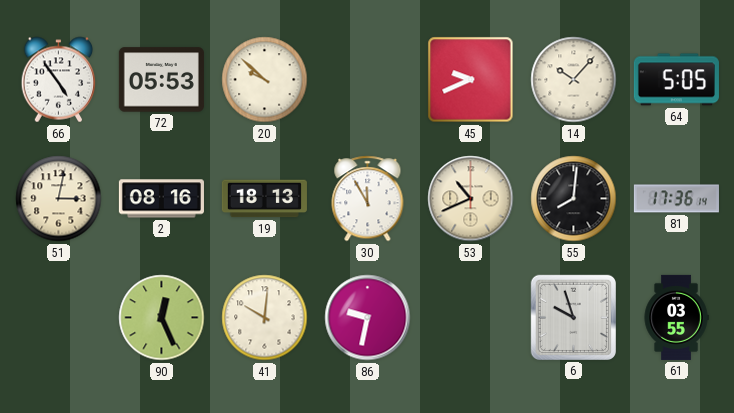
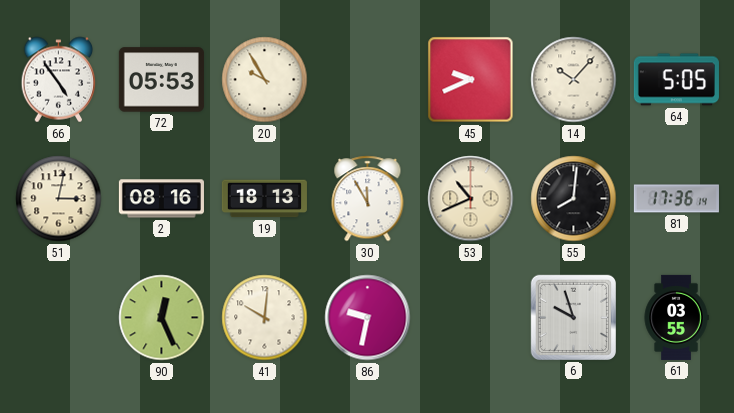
20: 9:52 -> 9:55
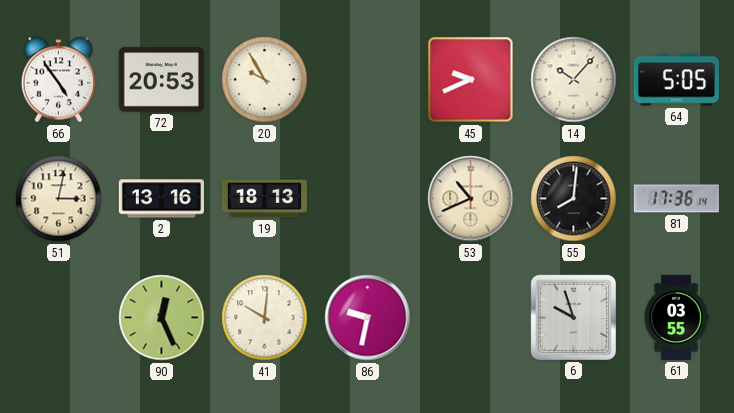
72: 05:53 -> 20:53
2: 08:16 -> 13:16
30: 11:55 -> none
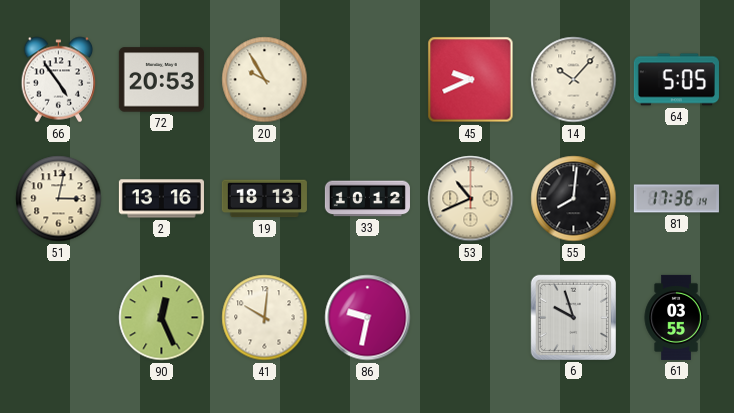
33: none -> 10:12
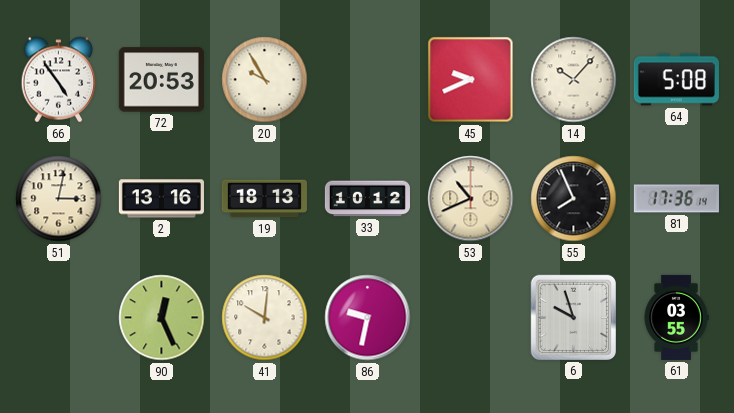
64: 5:05 -> 5:08
55: 8:01 -> 7:56
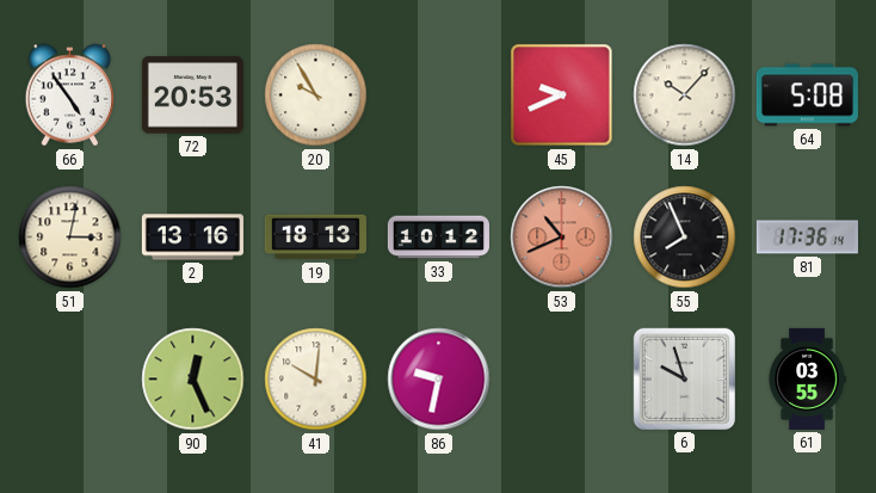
53 dial: cream -> salmon
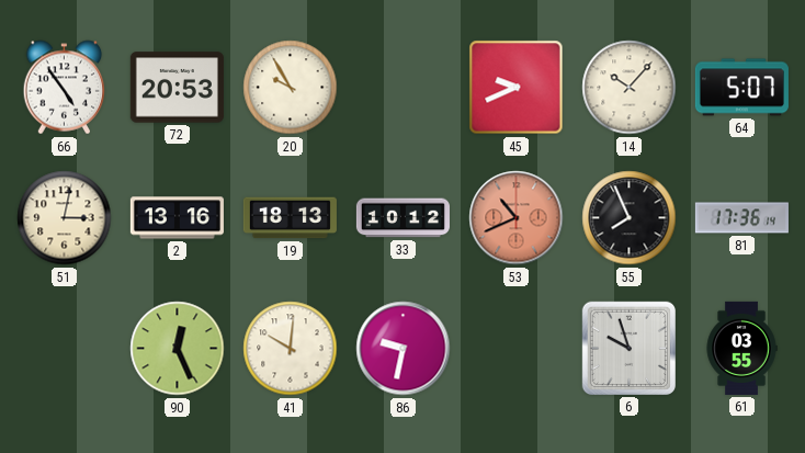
64: 5:08 -> 5:07
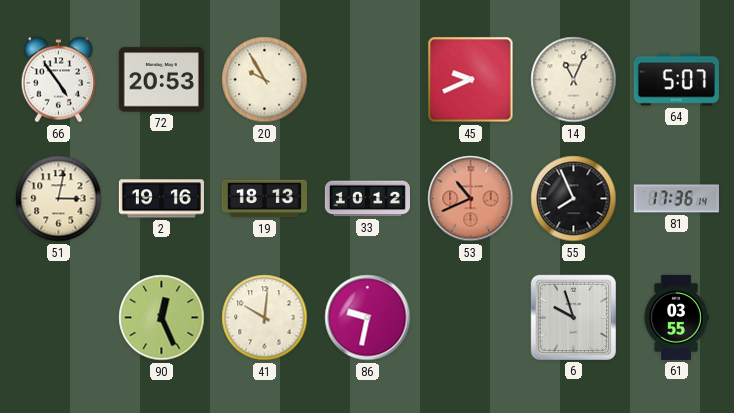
14: 10:07 -> 11:04
2: 13:16 -> 19:16
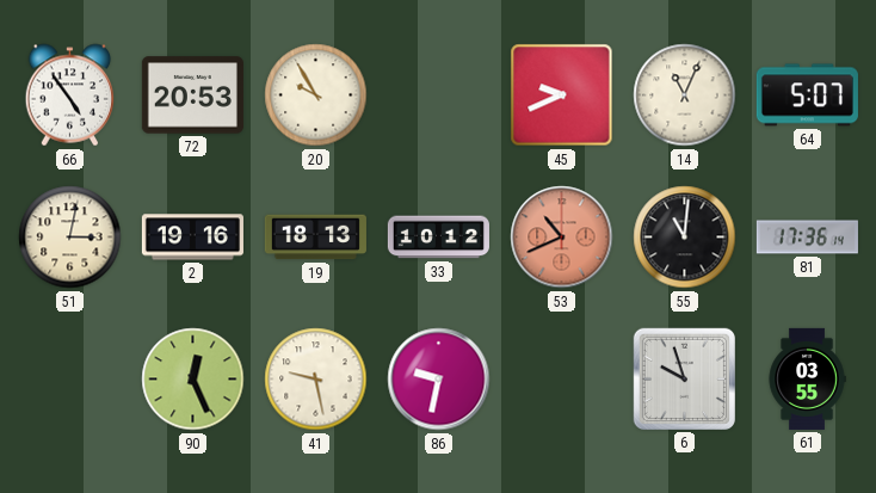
55: 7:56 -> 11:01
41: 10:01 -> 9:28
